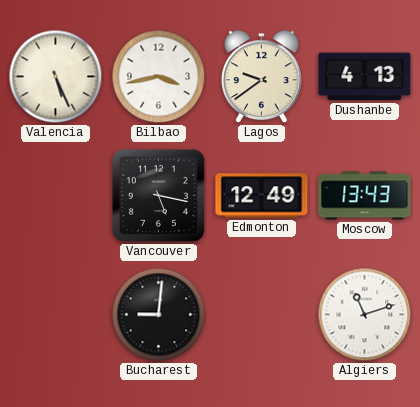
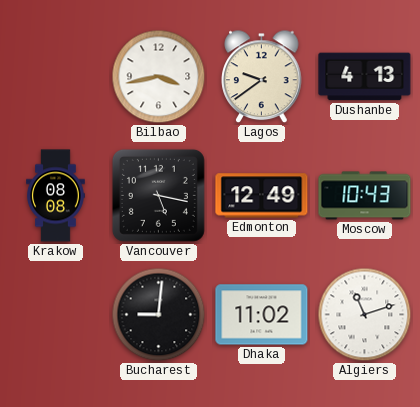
Valencia: 5:26 -> none
Krakow: none -> 08:08
Moscow: 13:43 -> 10:43
Dhaka: none -> 11:02
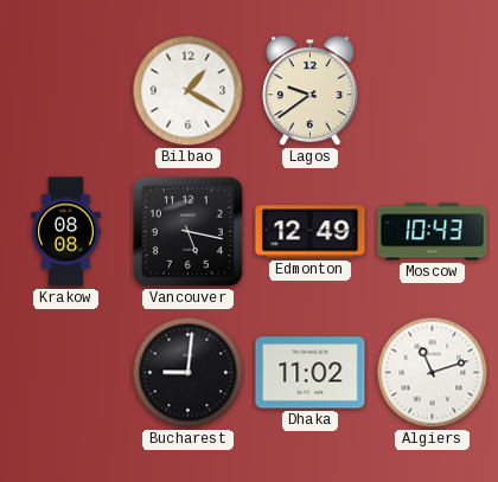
Bilbao: 3:43 -> 1:20
Dushanbe: 4:13 -> none
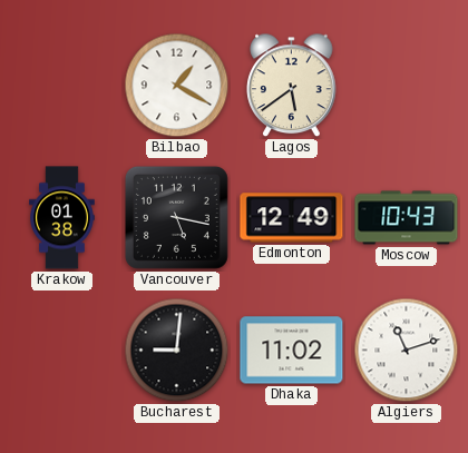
Lagos: 9:39 -> 5:39
Krakow: 08:08 -> 01:38
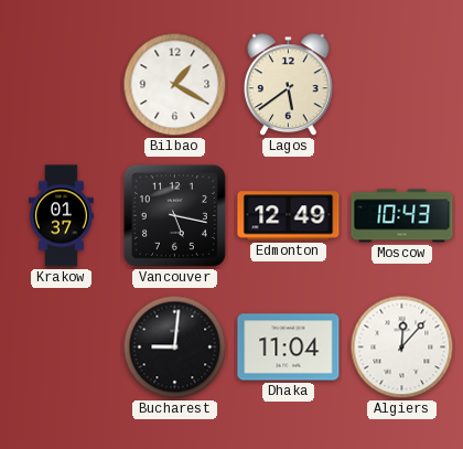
Krakow: 01:38 -> 01:37
Dhaka: 11:02 -> 11:04
Algiers: 11:12 -> 12:07
